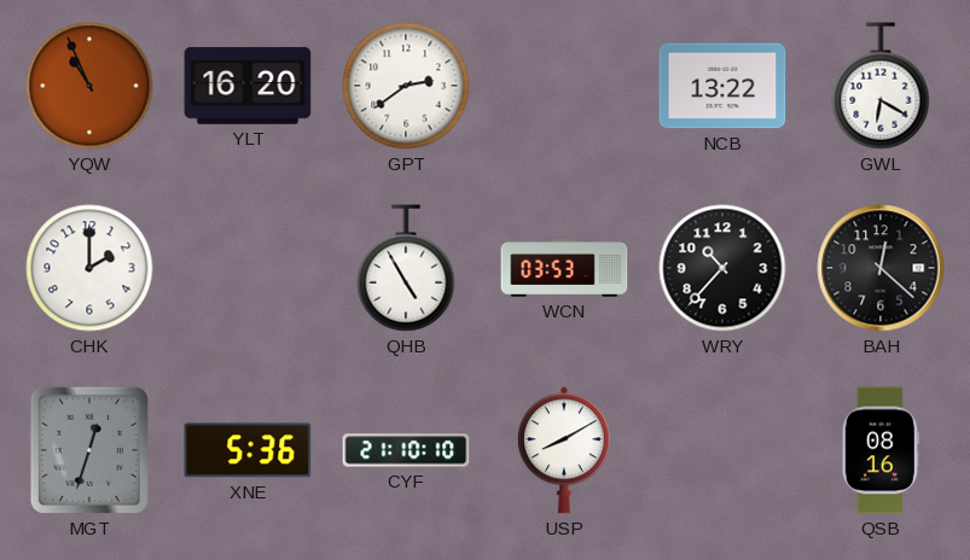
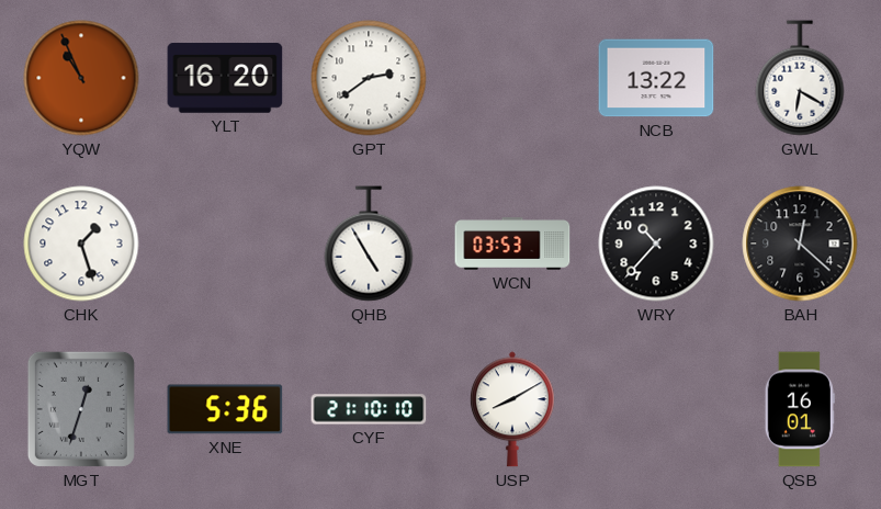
CHK: 2:00 -> 1:27
QSB: 08:16 -> 16:01
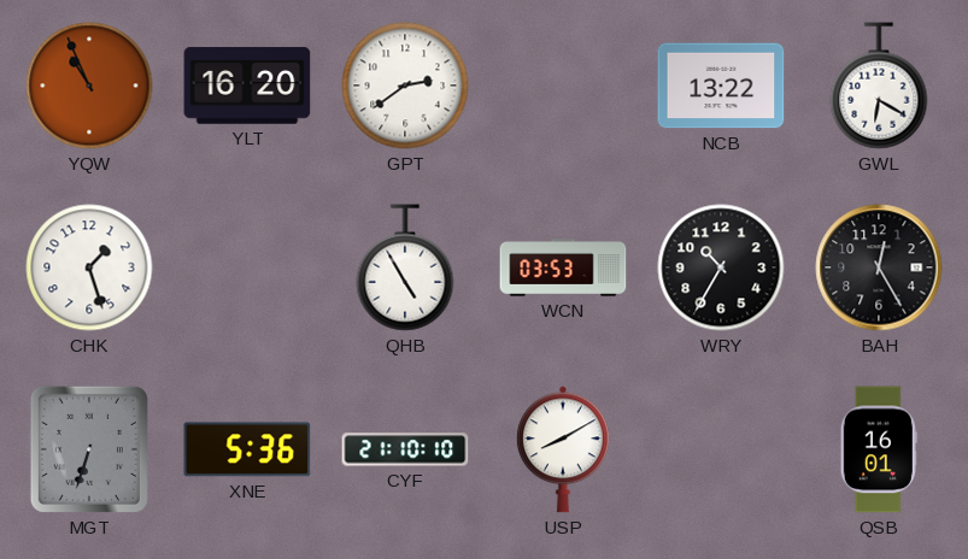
WRY: 10:37 -> 10:35
BAH: 12:22 -> 12:25
MGT: 12:33 -> 6:33
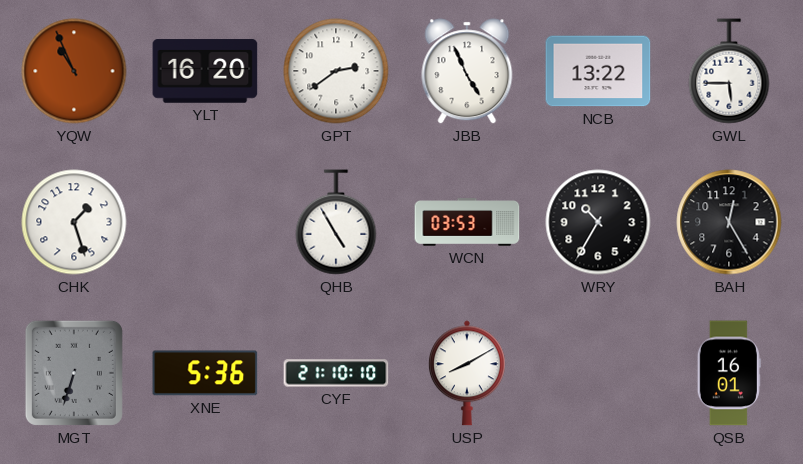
JBB: none -> 4:56
GWL: 6:20 -> 5:45
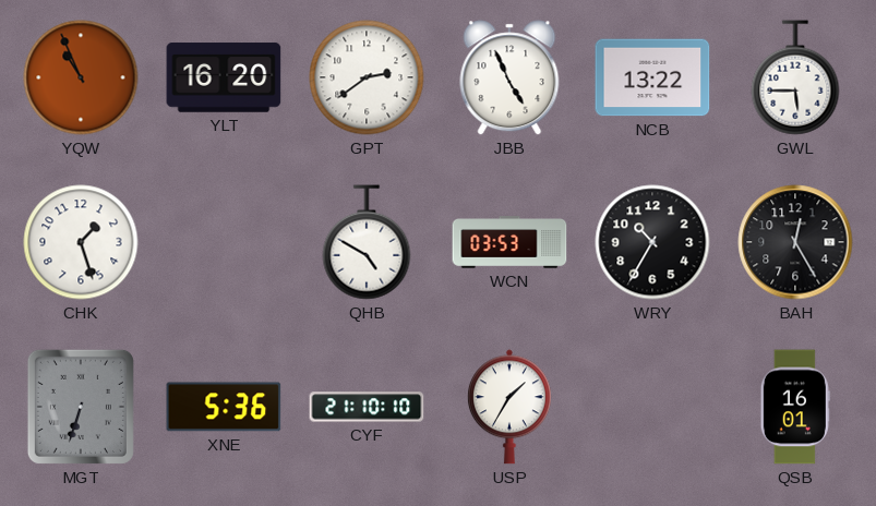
QHB: 4:55 -> 4:50
USP: 8:10 -> 1:35
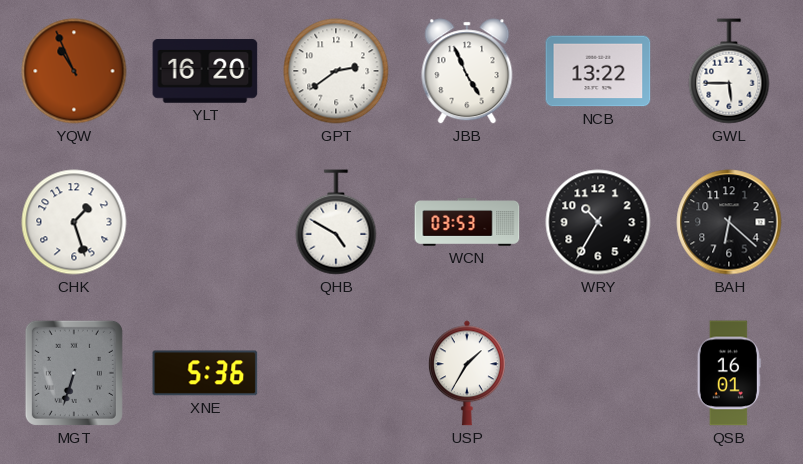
BAH: 12:25 -> 6:22
CYF: 21:10 -> none
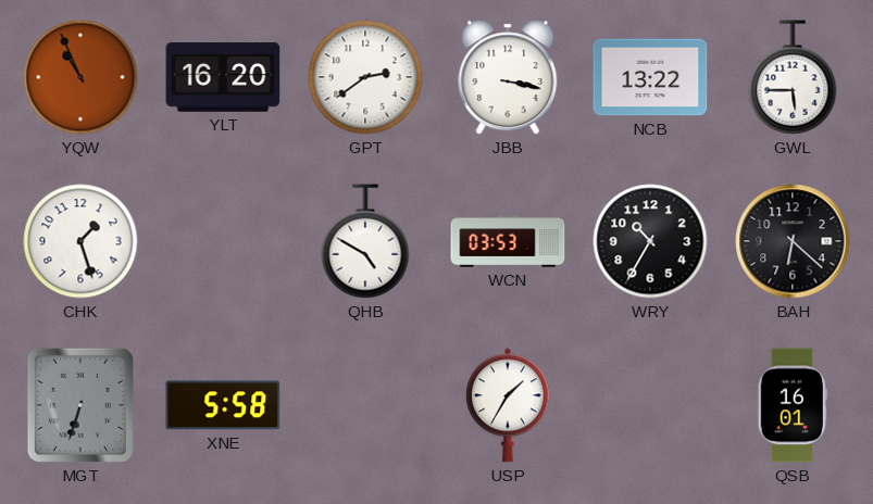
JBB: 4:56 -> 3:17
XNE: 5:36 -> 5:58
